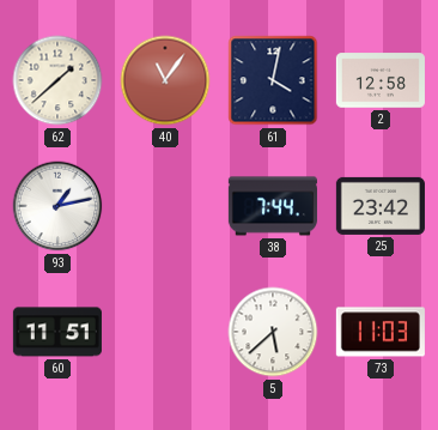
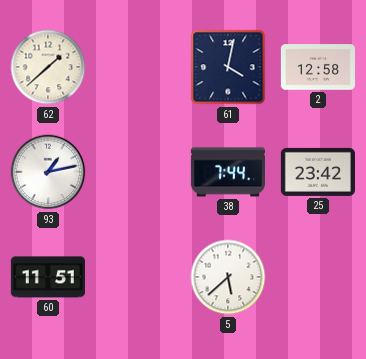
40: 11:06 -> none
73: 11:03 -> none
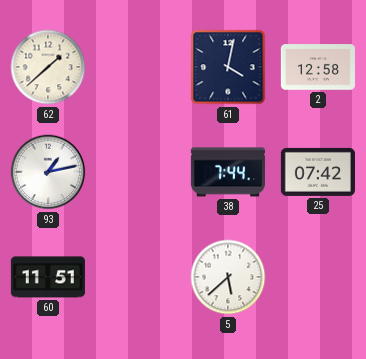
25: 23:42 -> 07:42
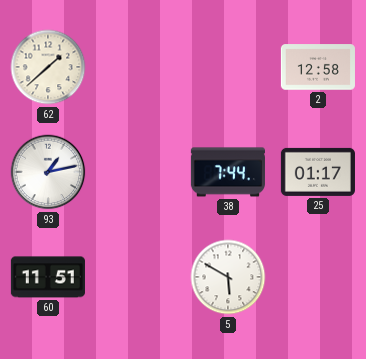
61: 4:02 -> none
25: 07:42 -> 01:17
5: 5:38 -> 5:50
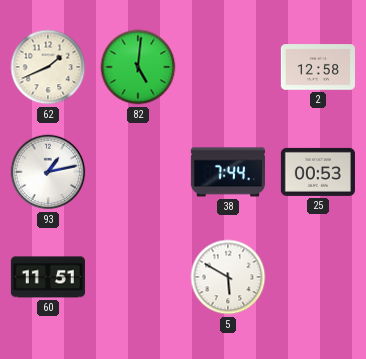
62: 1:38 -> 1:41
82: none -> 5:01
25: 01:17 -> 00:53
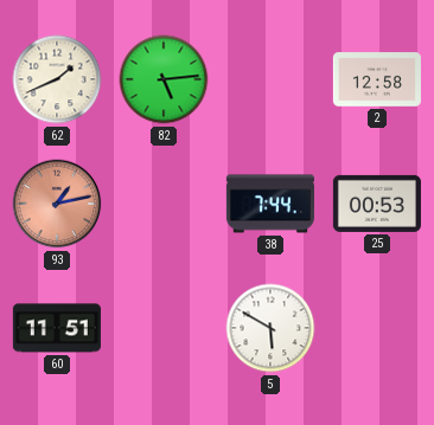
82: 5:01 -> 5:14
93 dial: white -> salmon
